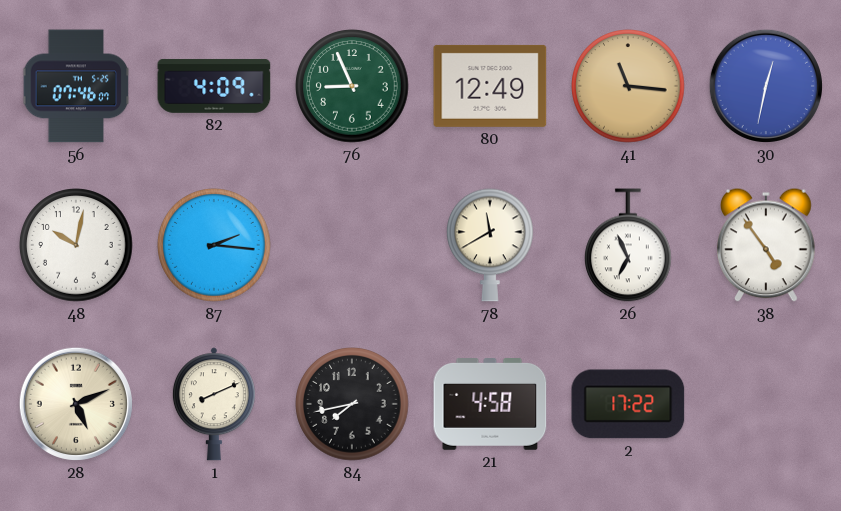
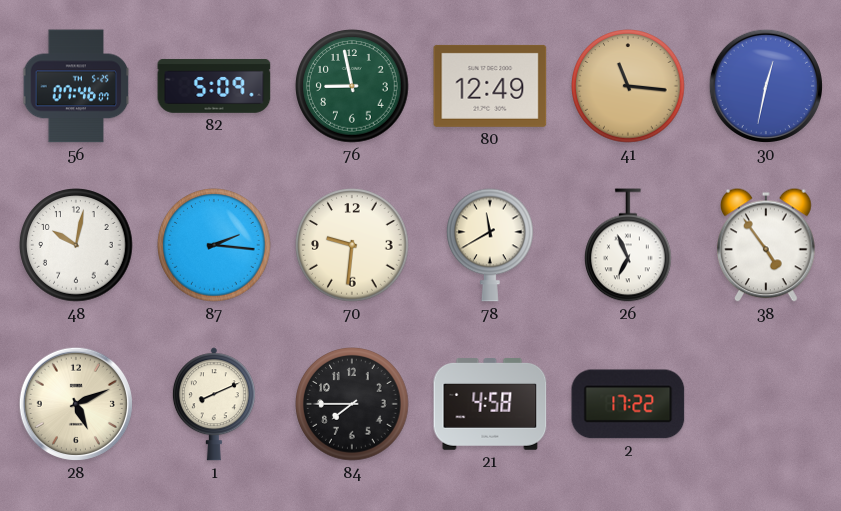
82: 4:09 -> 5:09
76: 8:56 -> 8:58
70: none -> 9:31
84: 7:43 -> 7:45
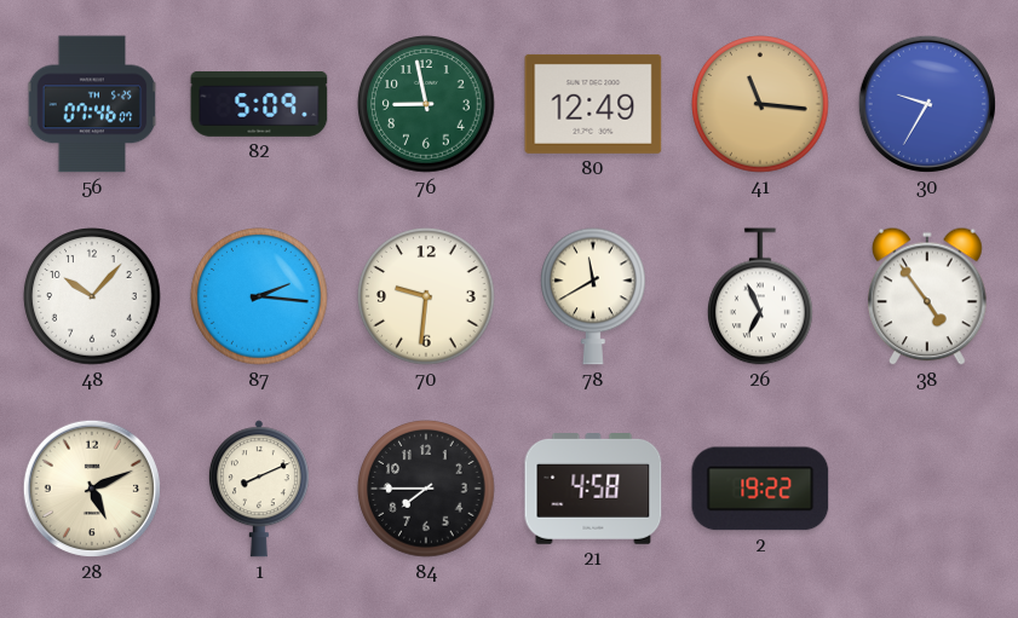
30: 12:32 -> 9:35
48: 10:02 -> 10:07
2: 17:22 -> 19:22
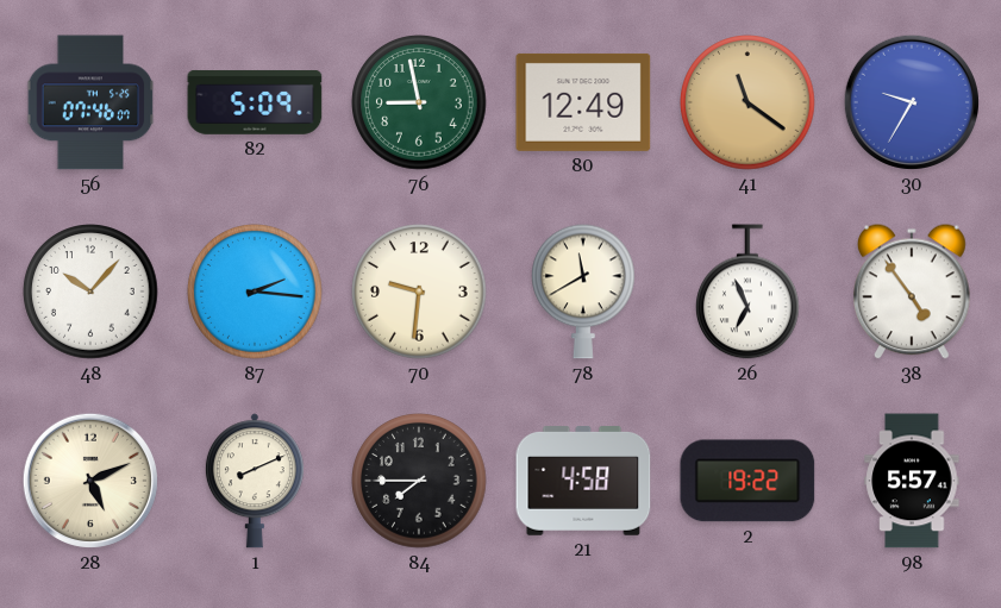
41: 11:16 -> 11:21
98: none -> 5:57
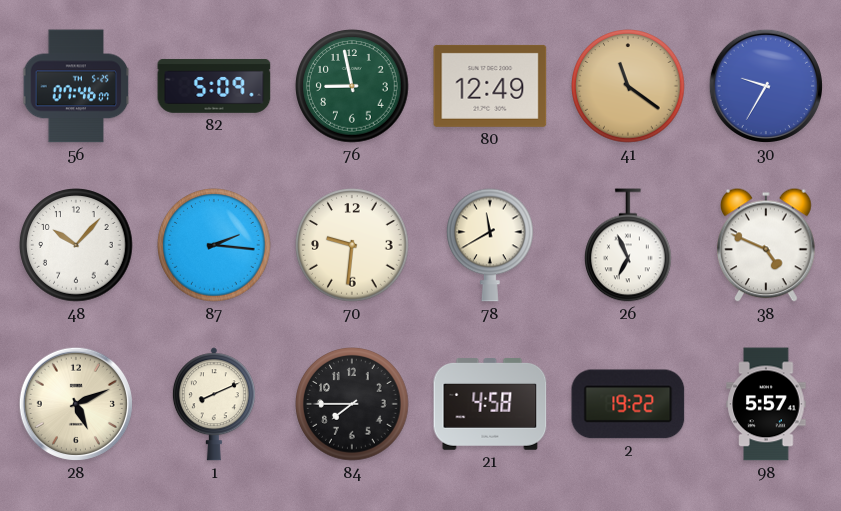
38: 4:54 -> 4:49
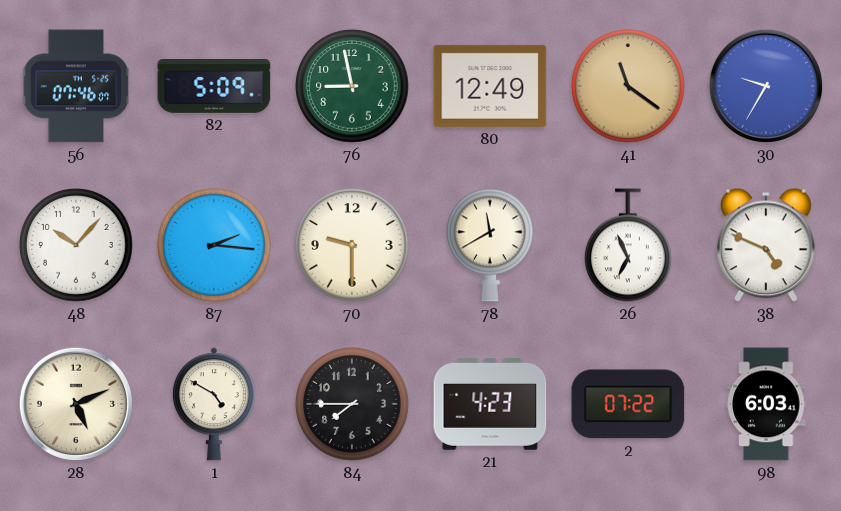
70: 9:31 -> 9:30
1: 8:11 -> 4:50
21: 4:58 -> 4:23
2: 19:22 -> 07:22
98: 5:57 -> 6:03
